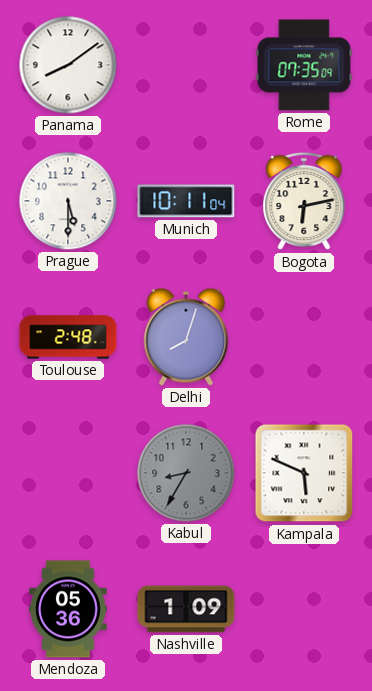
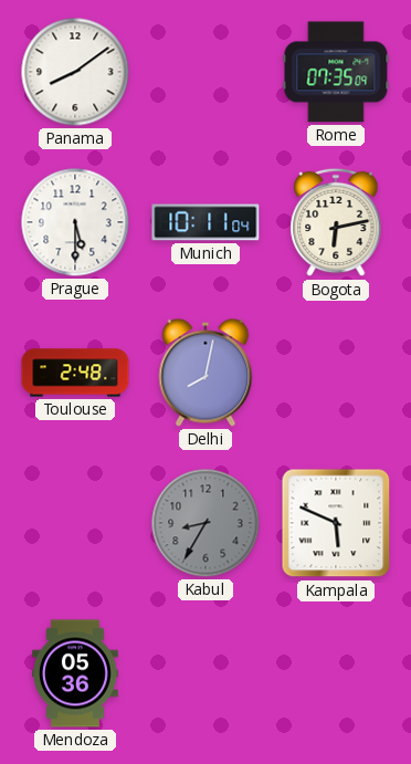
Delhi: 8:03 -> 8:02
Nashville: 1:09 -> none
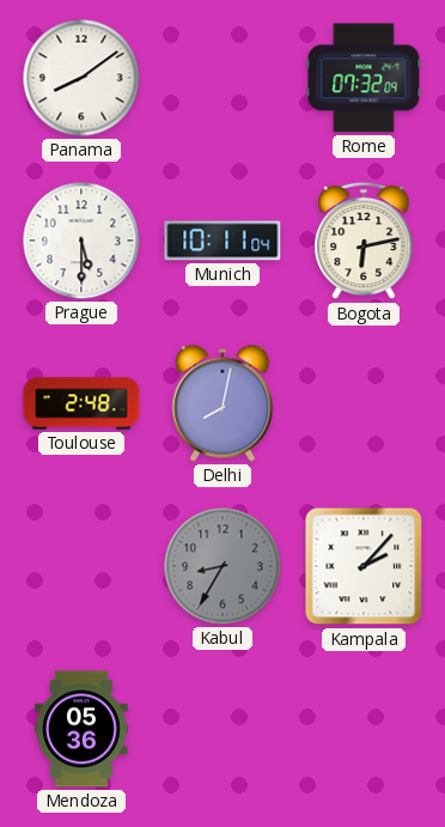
Rome: 07:35 -> 07:32
Kampala: 5:49 -> 2:07
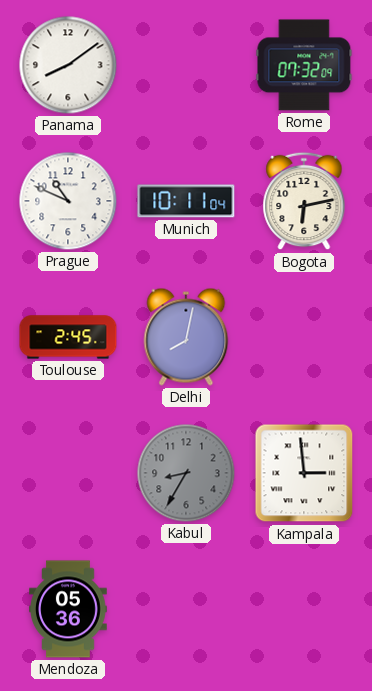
Prague: 5:30 -> 10:49
Toulouse: 2:48 -> 2:45
Kampala: 2:07 -> 2:59
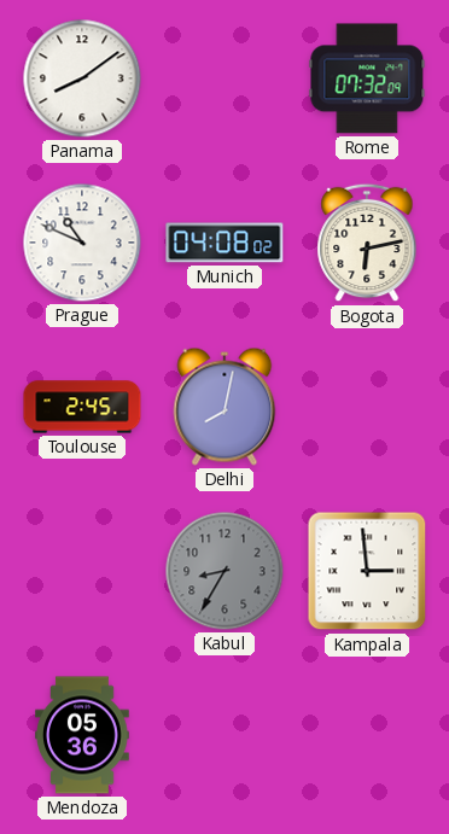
Munich: 10:11 -> 04:08
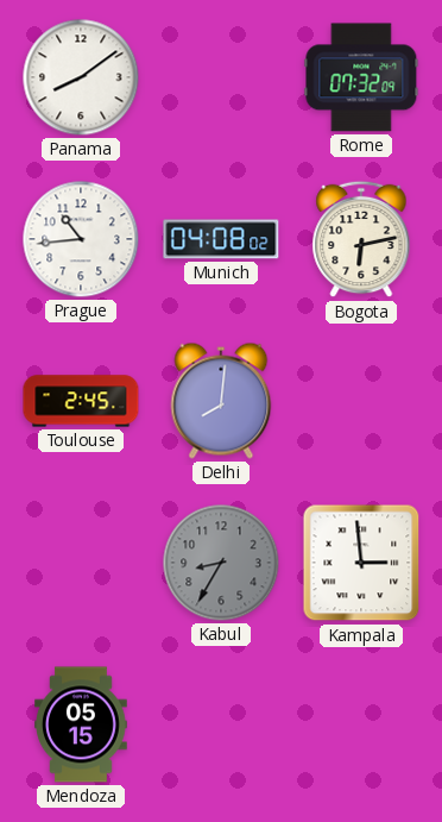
Prague: 10:49 -> 10:44
Delhi: 8:02 -> 8:01
Mendoza: 05:36 -> 05:15
